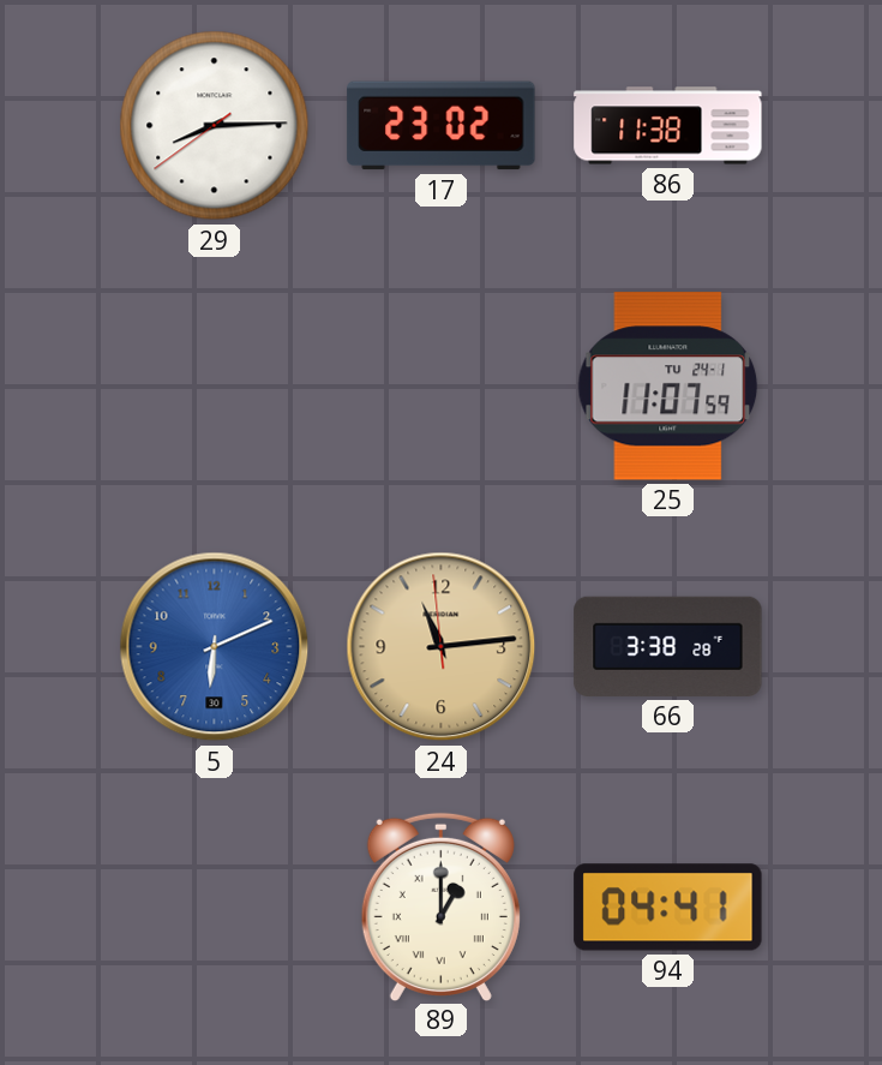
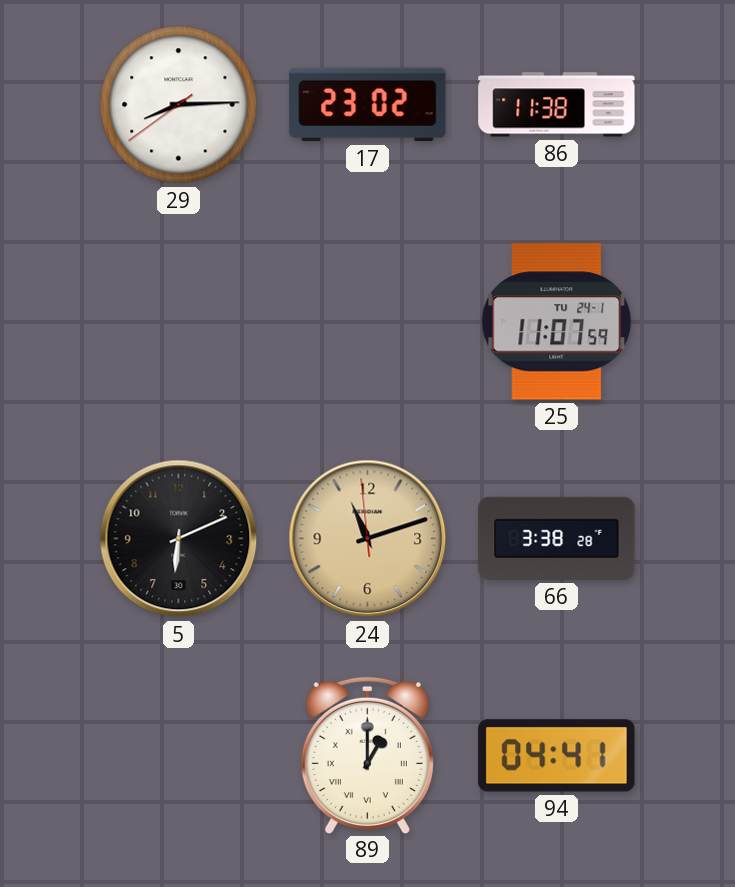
5 dial: blue -> black
24: 11:13 -> 11:11
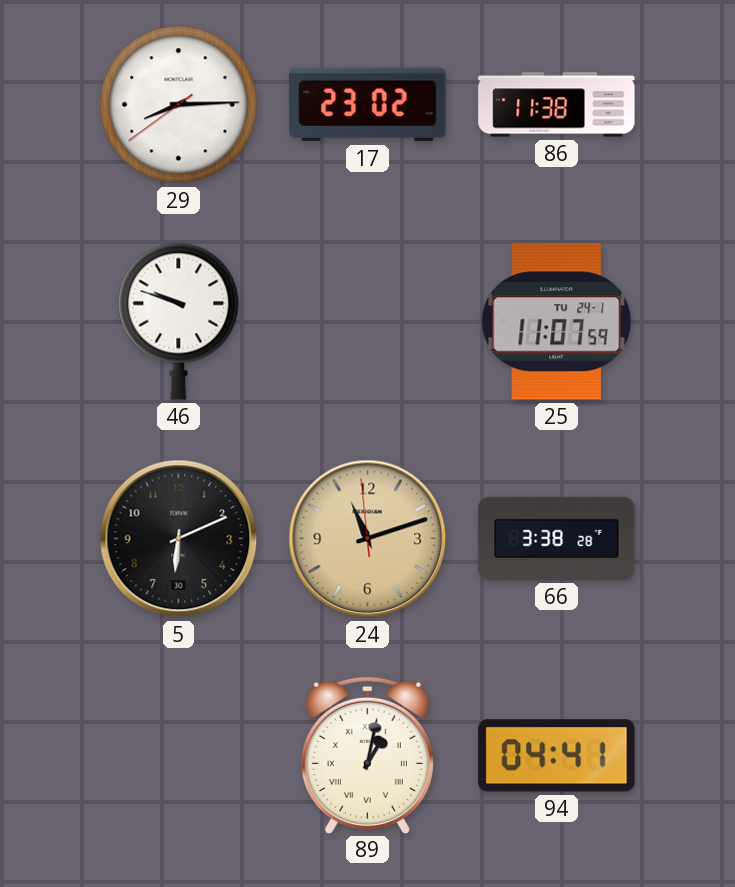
46: none -> 9:48
89: 1:00 -> 1:02
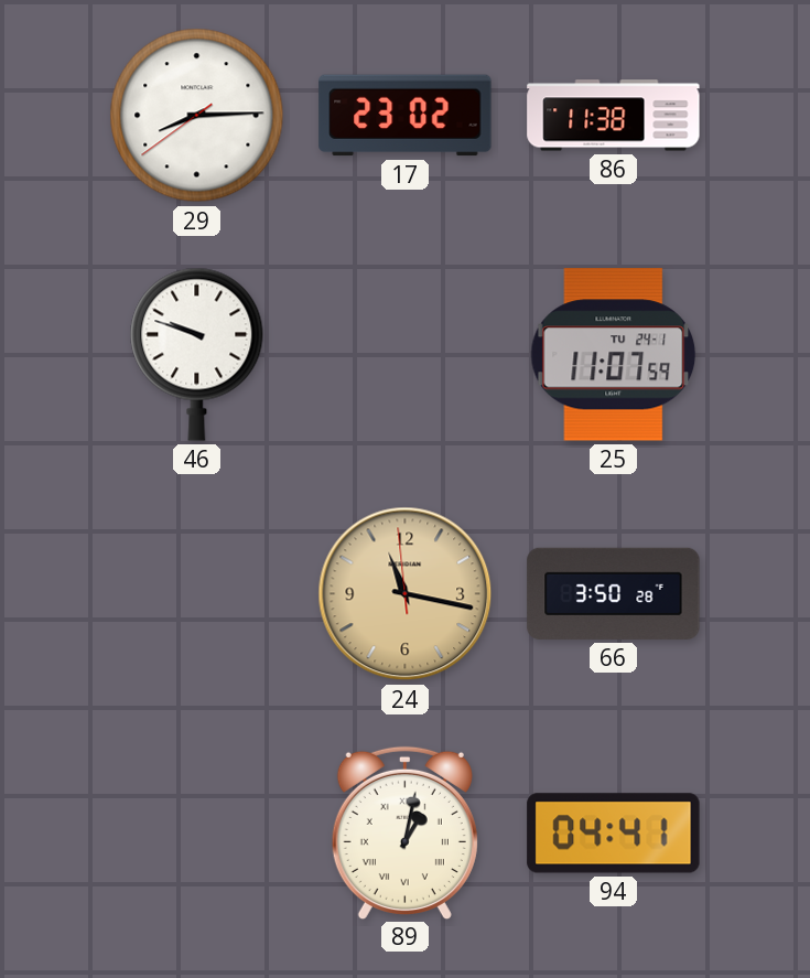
5: 6:11 -> none
24: 11:11 -> 11:16
66: 3:38 -> 3:50
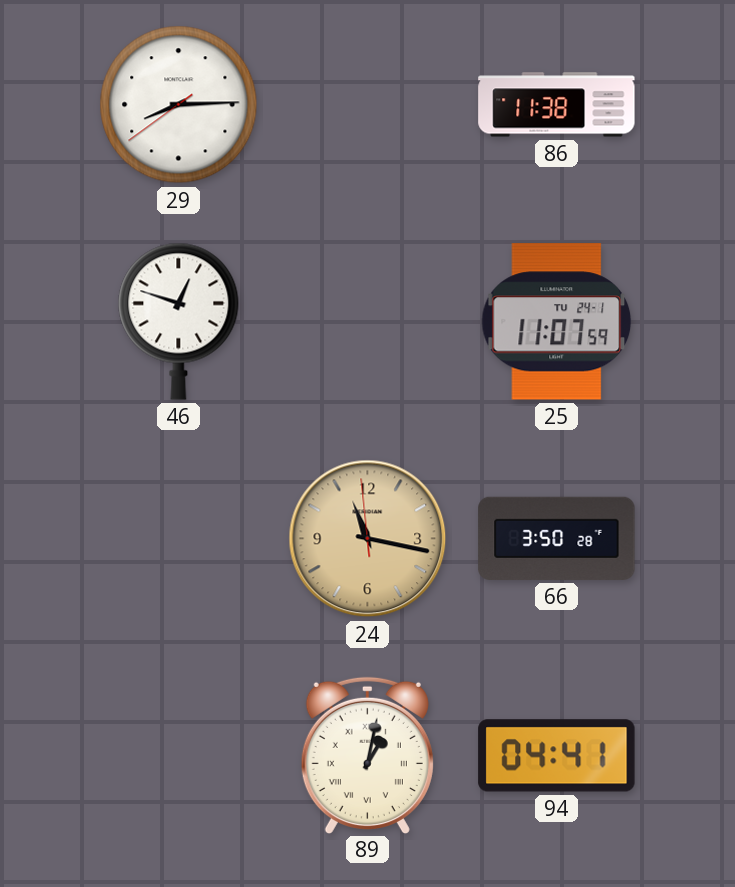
17: 23:02 -> none
46: 9:48 -> 12:48
